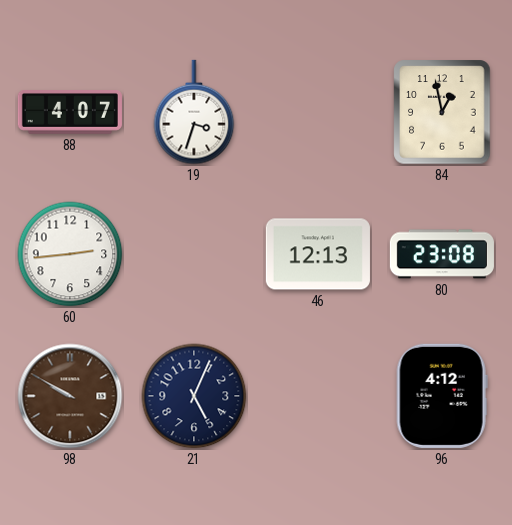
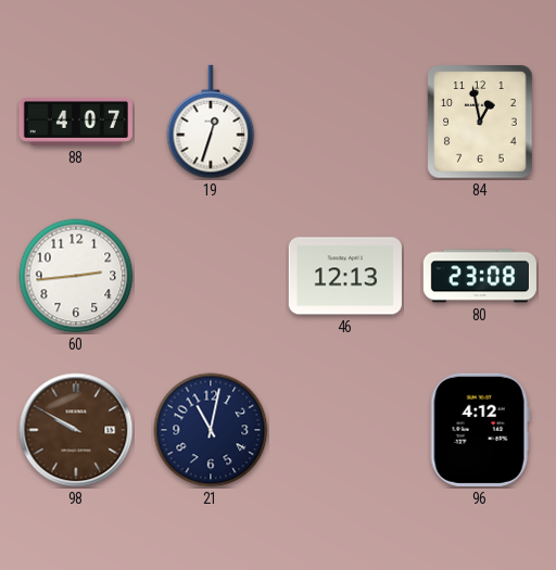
19: 3:33 -> 12:33
21: 5:04 -> 11:02
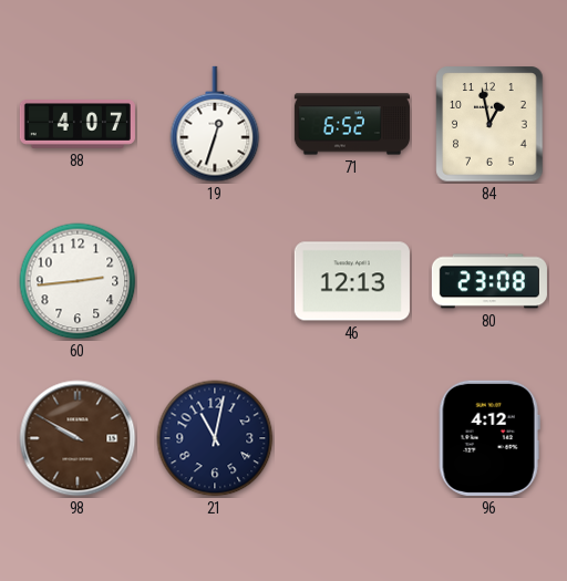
71: none -> 6:52
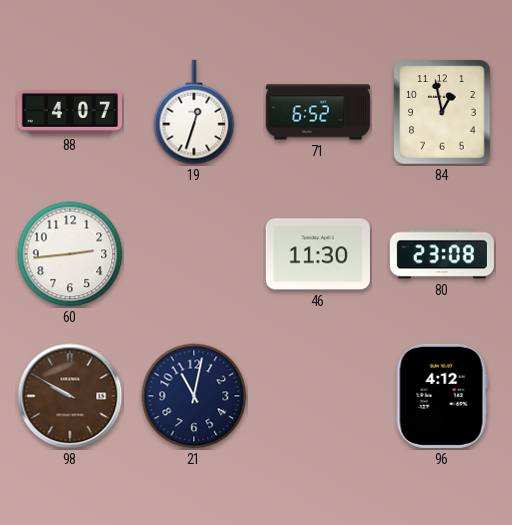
46: 12:13 -> 11:30
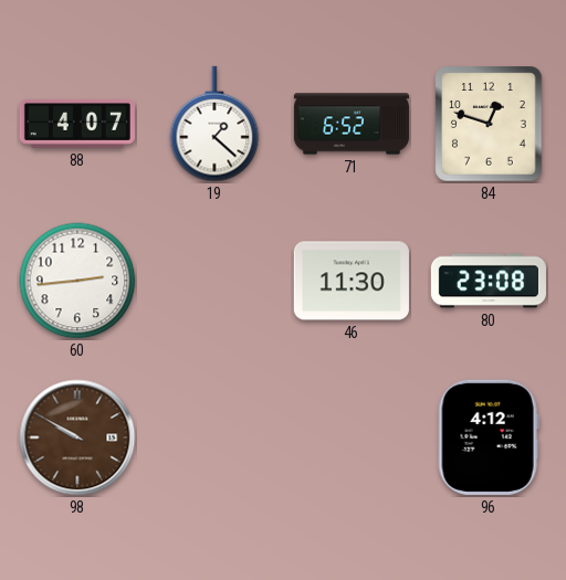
19: 12:33 -> 1:22
84: 12:58 -> 12:48
21: 11:02 -> none
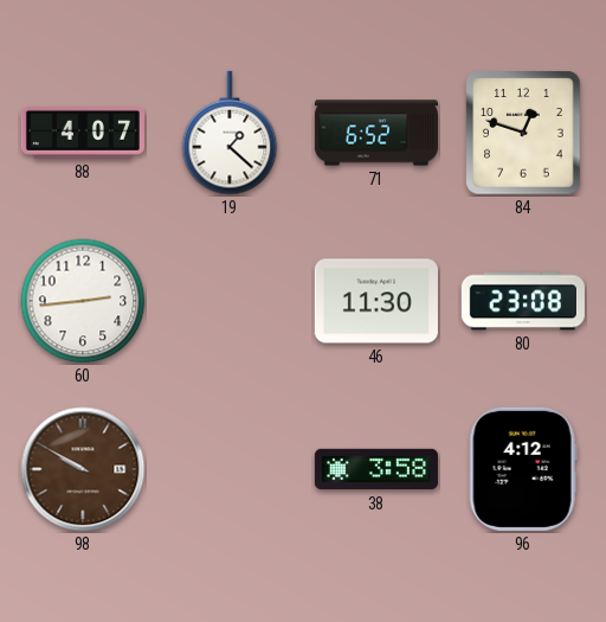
38: none -> 3:58
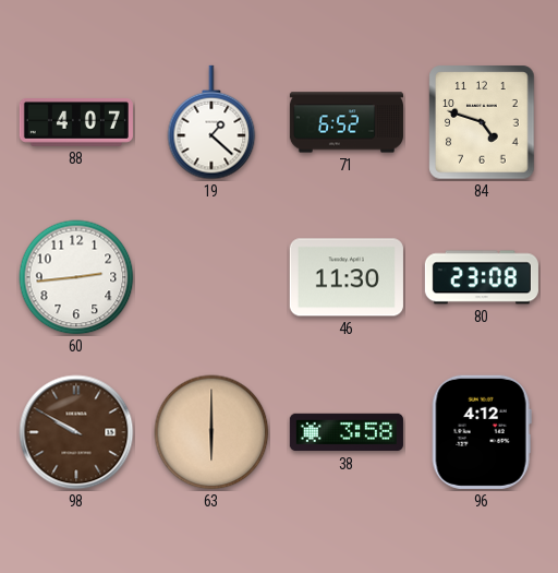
84: 12:48 -> 4:48
63: none -> 6:00
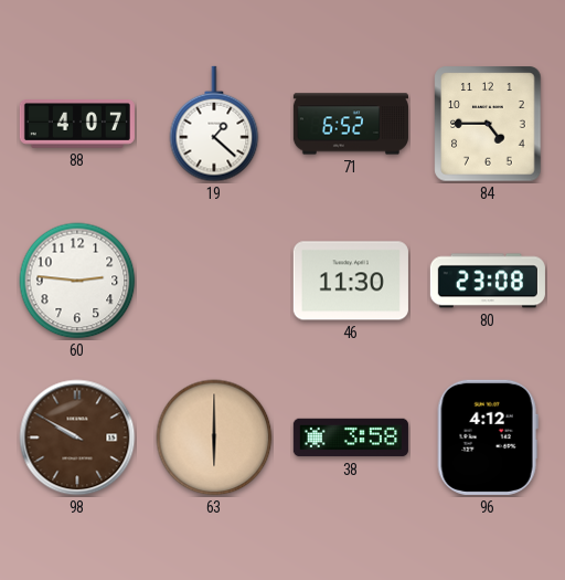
84: 4:48 -> 4:45
60: 2:44 -> 2:46
